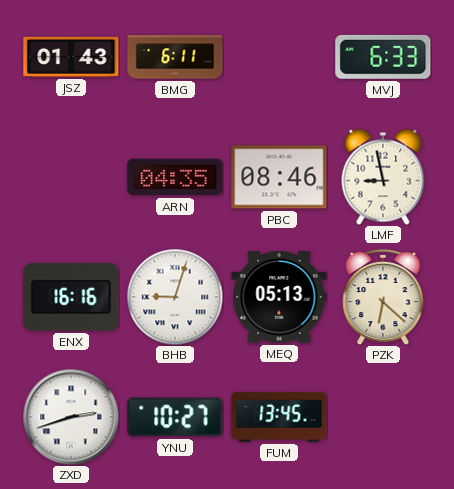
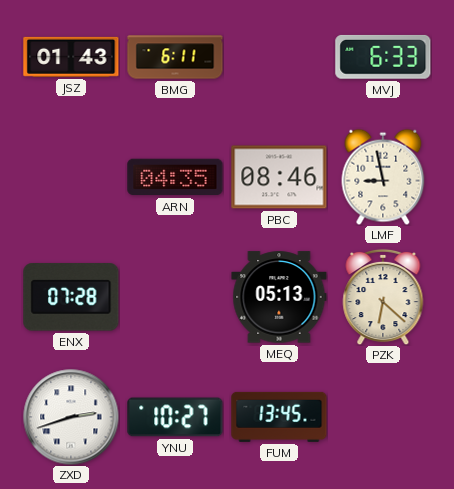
ENX: 16:16 -> 07:28
BHB: 9:03 -> none
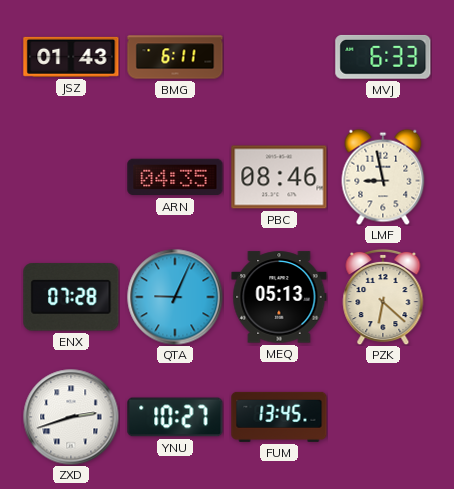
QTA: none -> 9:04
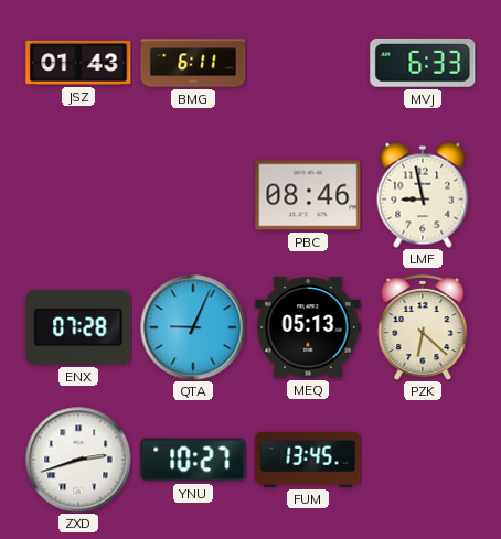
ARN: 04:35 -> none
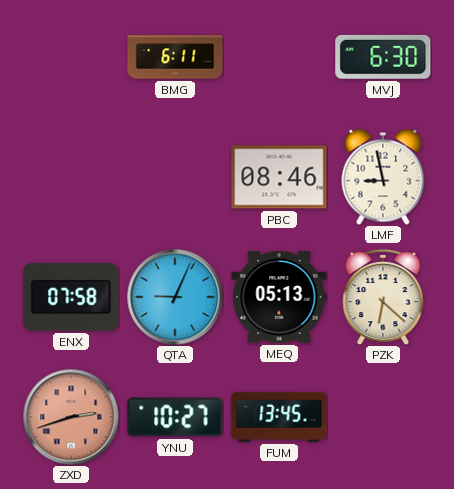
JSZ: 01:43 -> none
MVJ: 6:33 -> 6:30
ENX: 07:28 -> 07:58
ZXD dial: white -> salmon
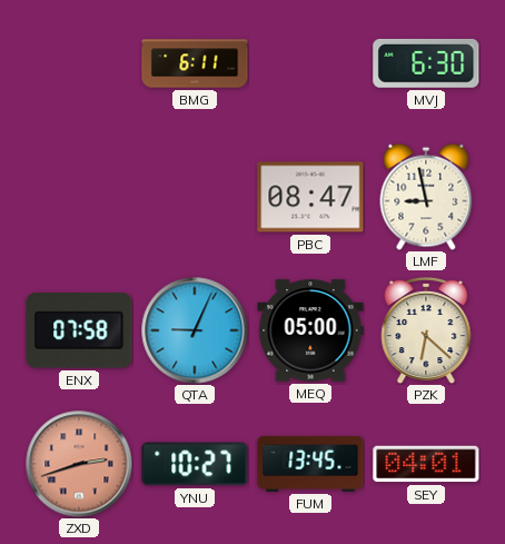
PBC: 08:46 -> 08:47
MEQ: 05:13 -> 05:00
SEY: none -> 04:01
